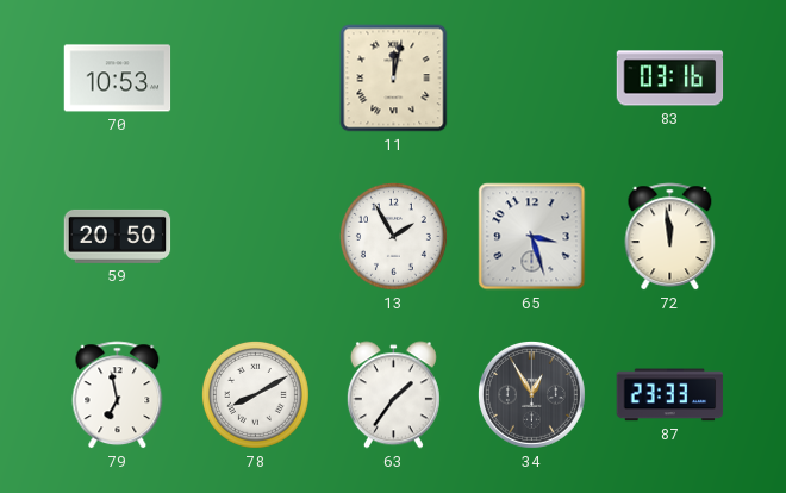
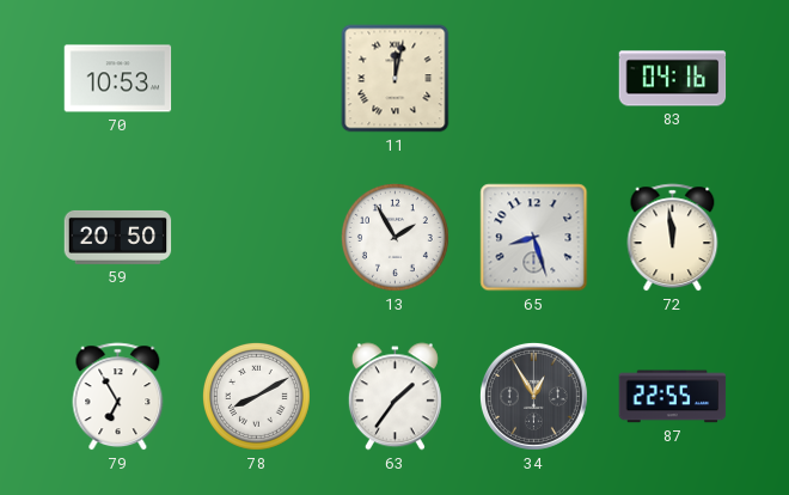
83: 03:16 -> 04:16
65: 3:27 -> 8:27
79: 6:58 -> 6:55
87: 23:33 -> 22:55
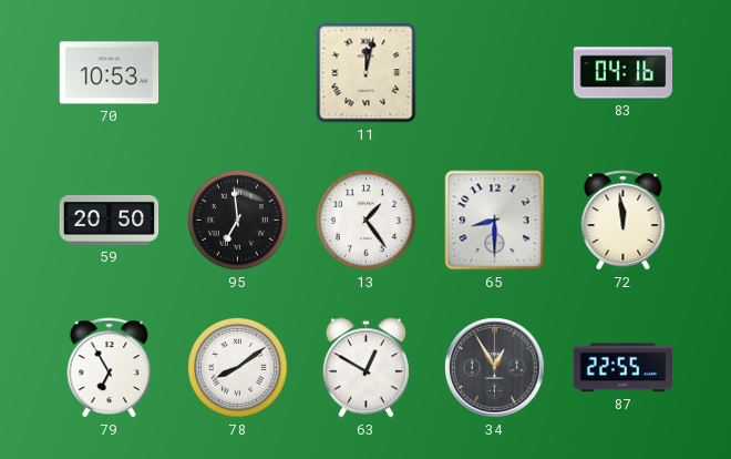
95: none -> 6:59
13: 1:55 -> 1:24
65: 8:27 -> 8:30
78: 8:10 -> 8:09
63: 1:36 -> 12:50
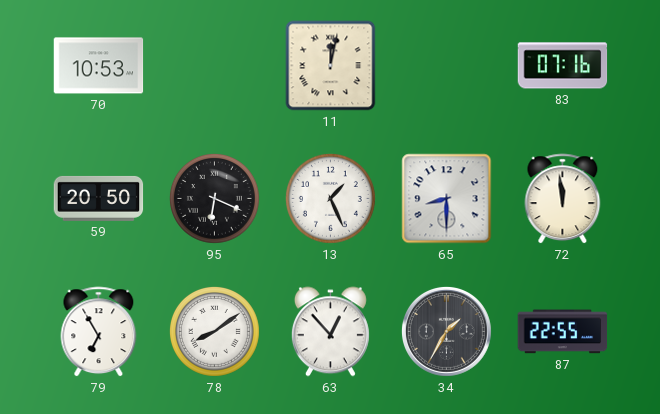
83: 04:16 -> 07:16
95: 6:59 -> 6:19
13: 1:24 -> 1:26
63: 12:50 -> 12:53
34: 12:55 -> 1:35
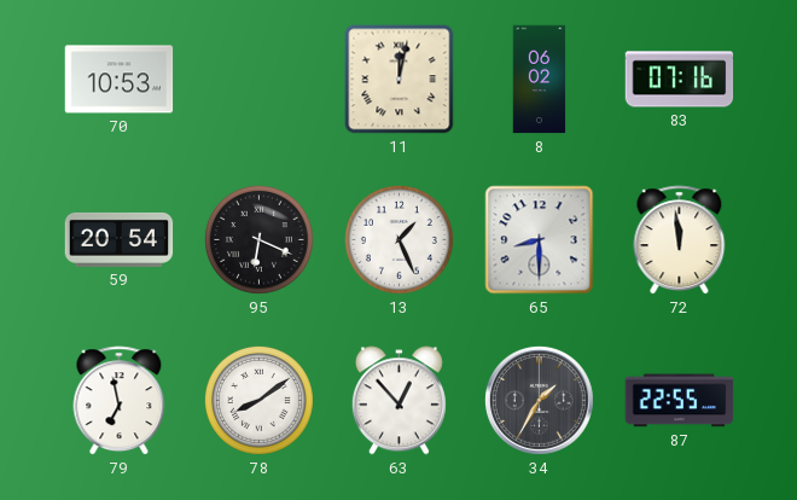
8: none -> 06:02
59: 20:50 -> 20:54
79: 6:55 -> 6:58
